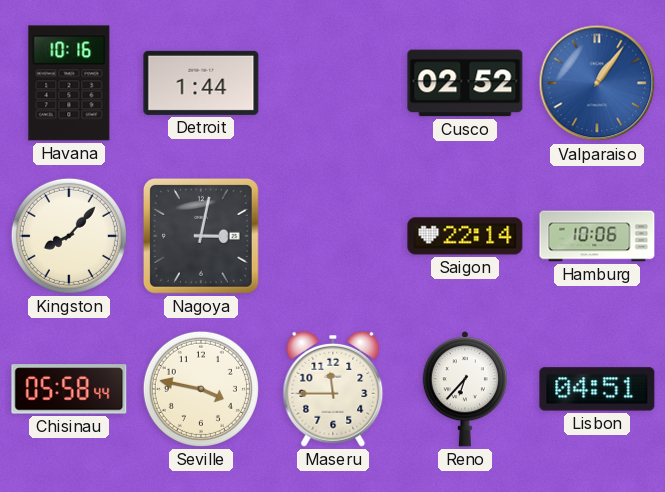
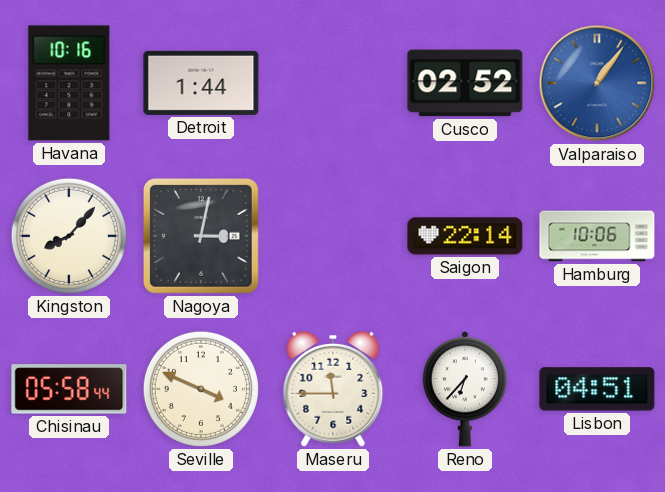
Seville: 3:47 -> 3:49
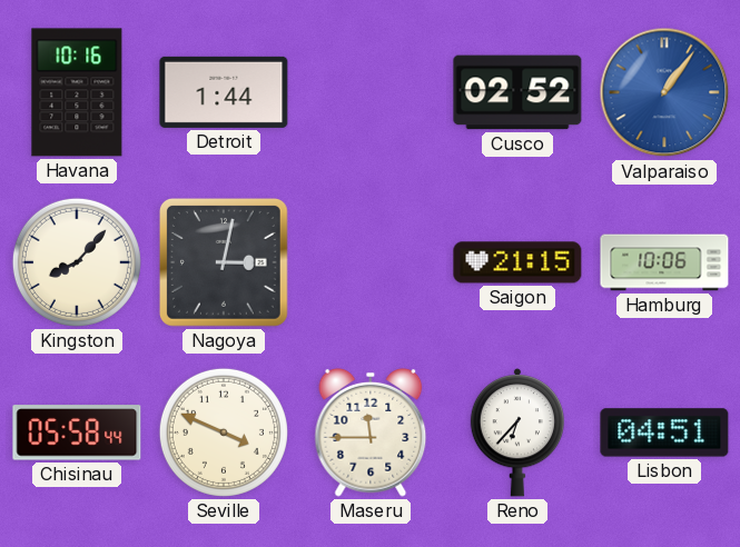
Saigon: 22:14 -> 21:15
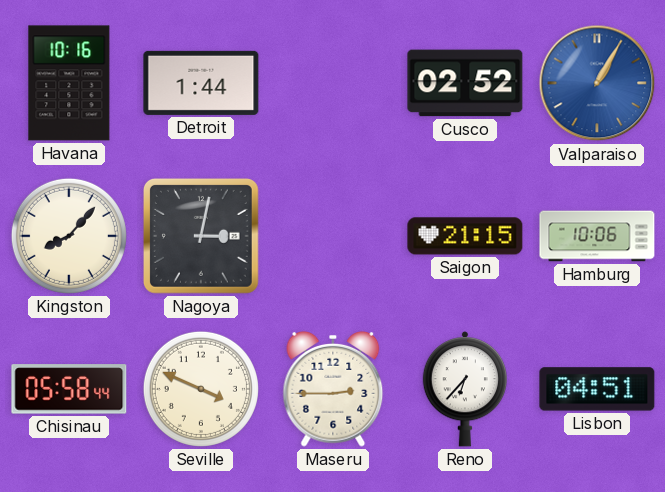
Valparaiso: 1:06 -> 1:05
Maseru: 11:45 -> 2:45
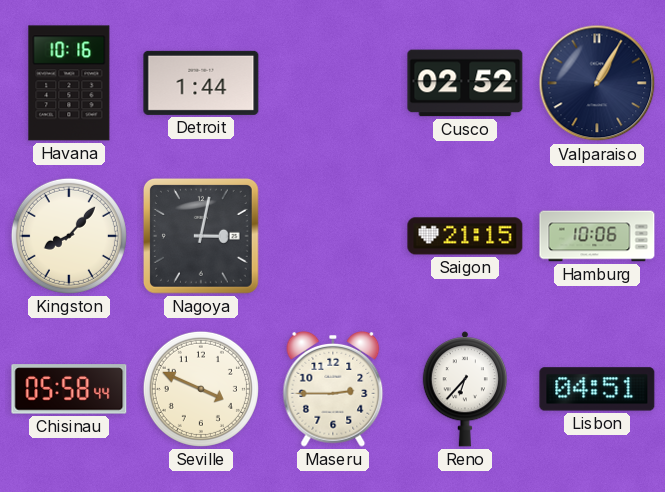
Valparaiso dial: blue -> navy
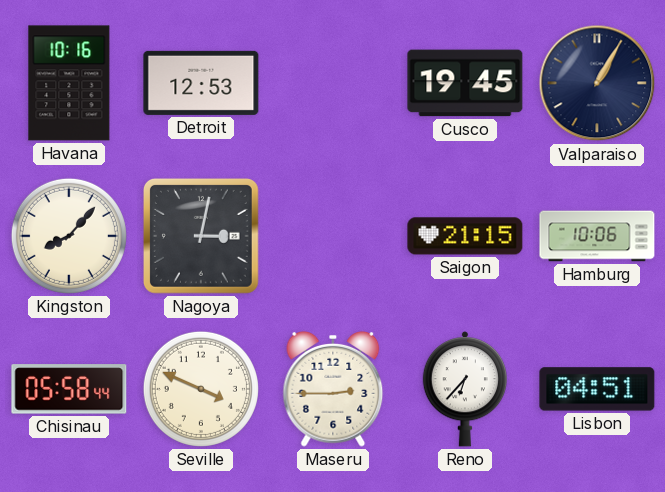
Detroit: 1:44 -> 12:53
Cusco: 02:52 -> 19:45
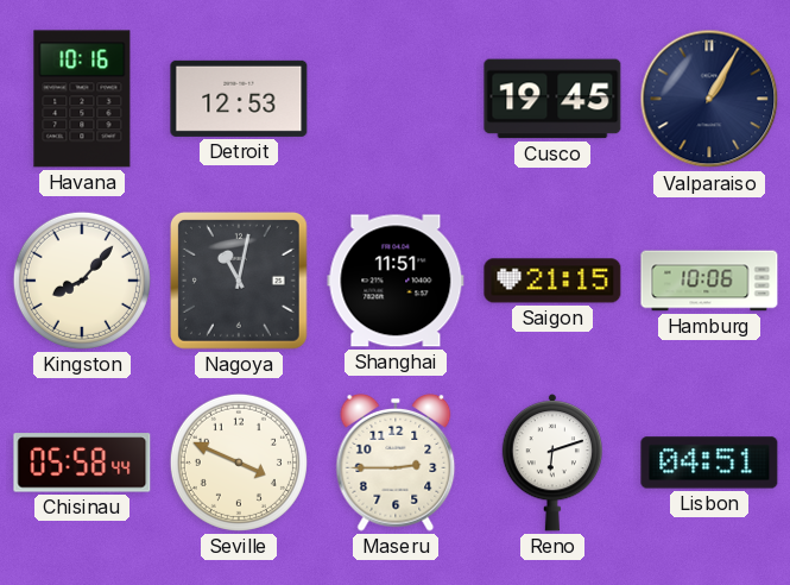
Nagoya: 3:02 -> 11:02
Shanghai: none -> 11:51
Reno: 6:37 -> 6:12
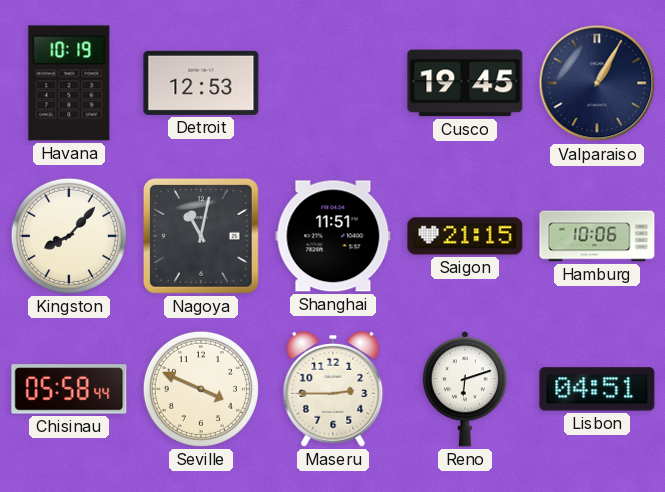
Havana: 10:16 -> 10:19
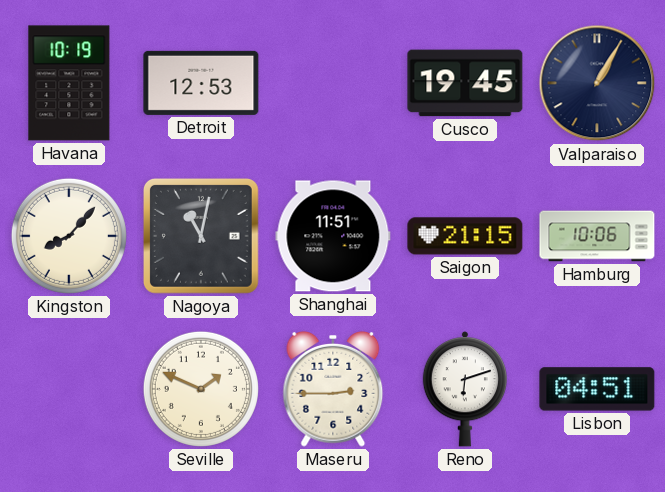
Chisinau: 05:58 -> none
Seville: 3:49 -> 1:49
